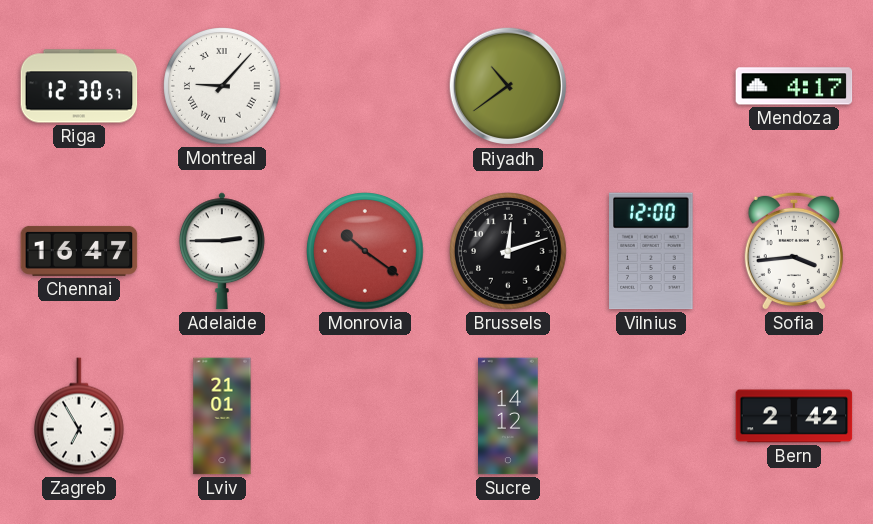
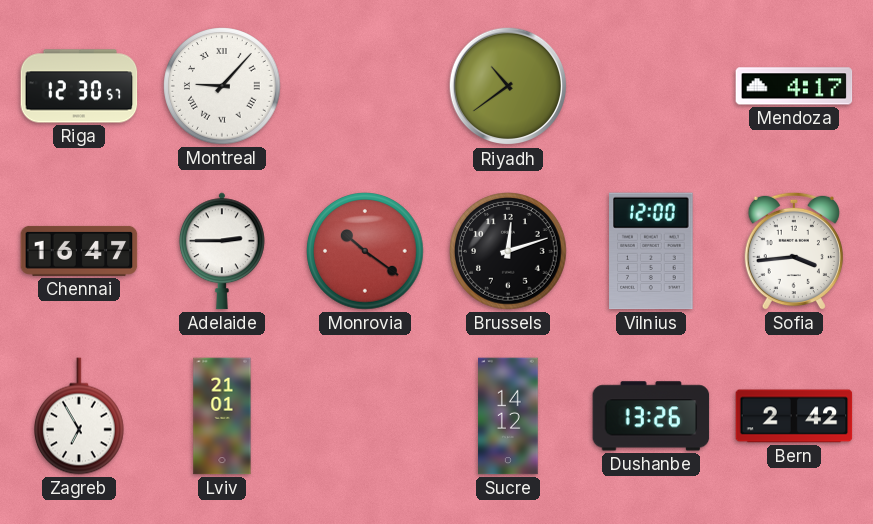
Dushanbe: none -> 13:26
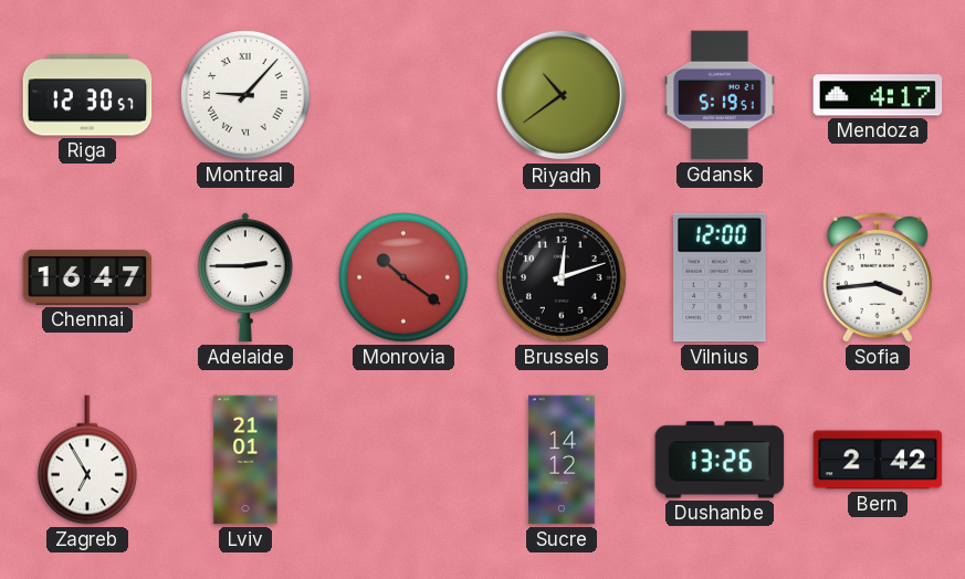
Gdansk: none -> 5:19
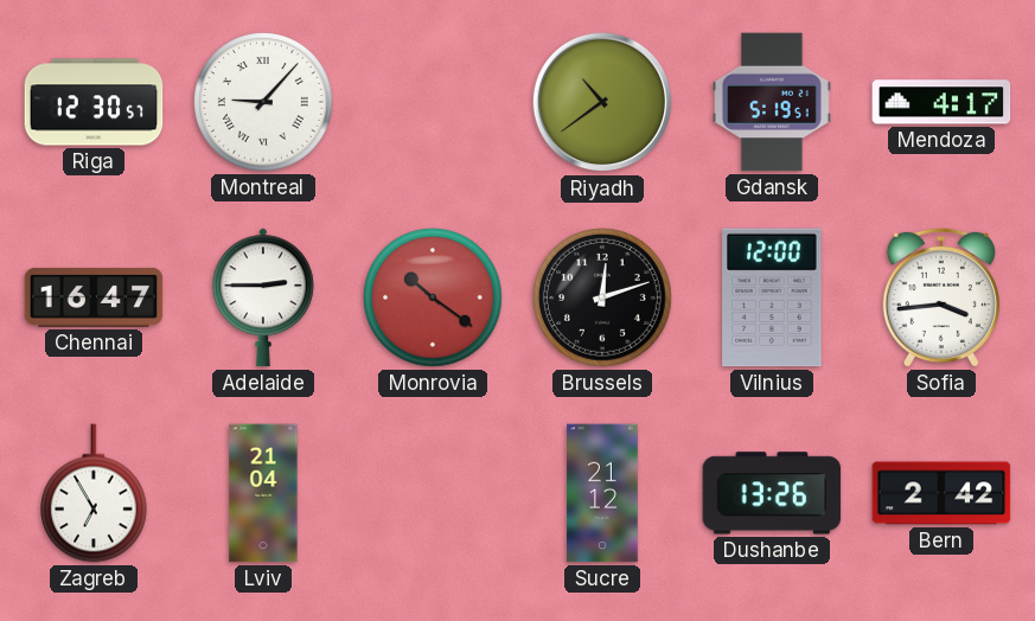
Lviv: 21:01 -> 21:04
Sucre: 14:12 -> 21:12
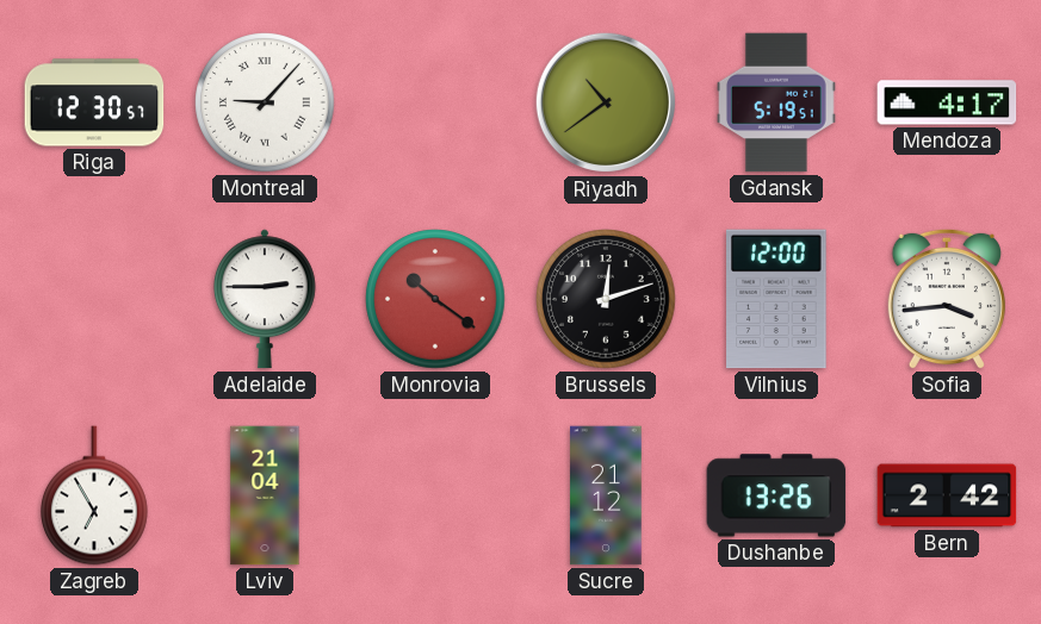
Chennai: 16:47 -> none
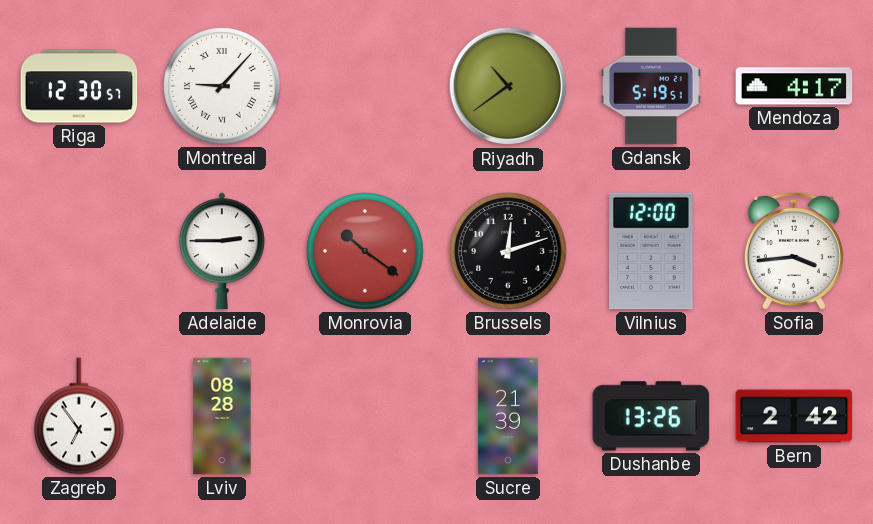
Zagreb: 6:55 -> 6:54
Lviv: 21:04 -> 08:28
Sucre: 21:12 -> 21:39
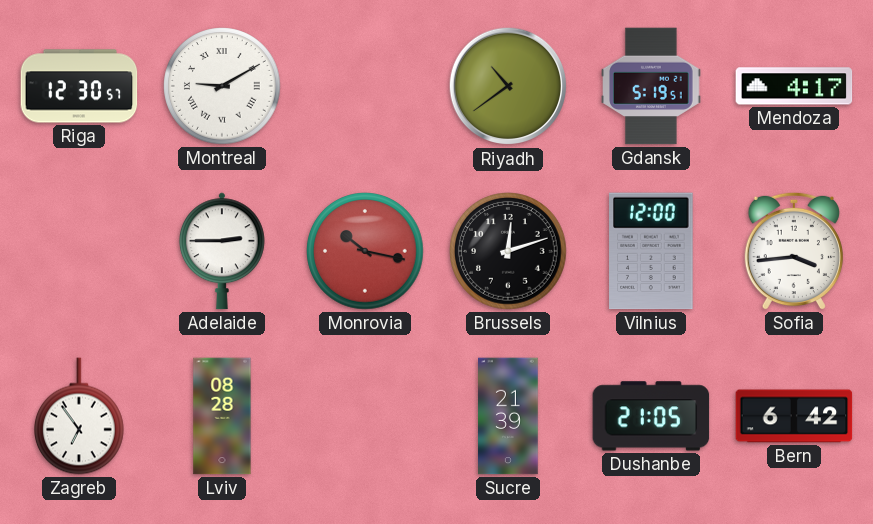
Montreal: 9:07 -> 9:10
Monrovia: 10:21 -> 10:17
Dushanbe: 13:26 -> 21:05
Bern: 2:42 -> 6:42
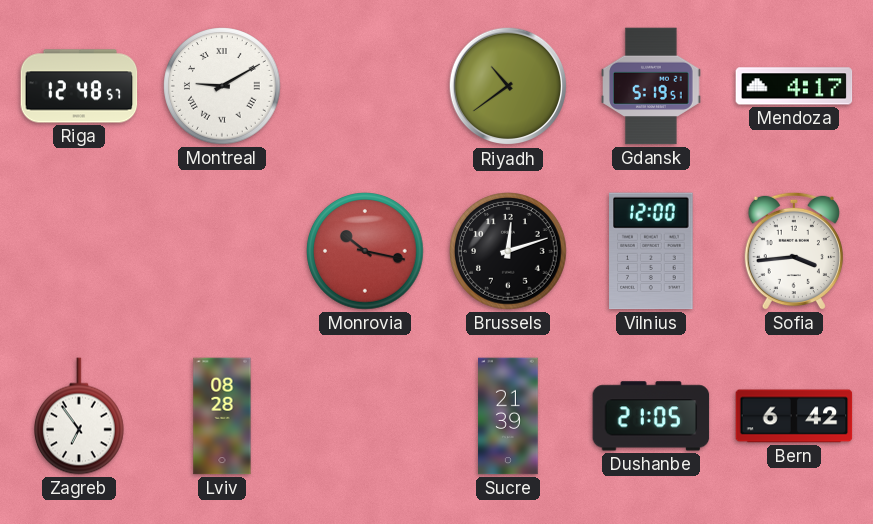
Riga: 12:30 -> 12:48
Adelaide: 2:45 -> none
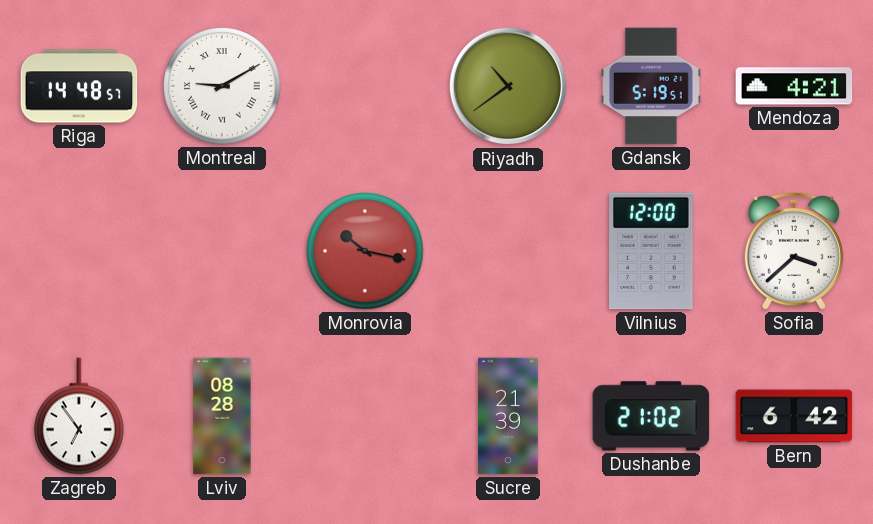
Riga: 12:48 -> 14:48
Mendoza: 4:17 -> 4:21
Brussels: 12:12 -> none
Sofia: 3:44 -> 3:38
Dushanbe: 21:05 -> 21:02
